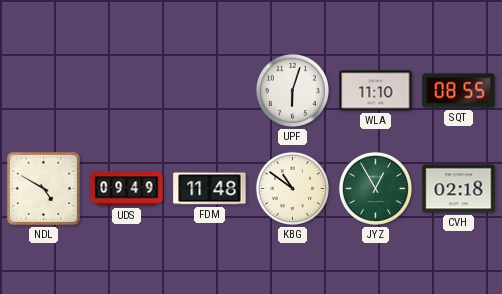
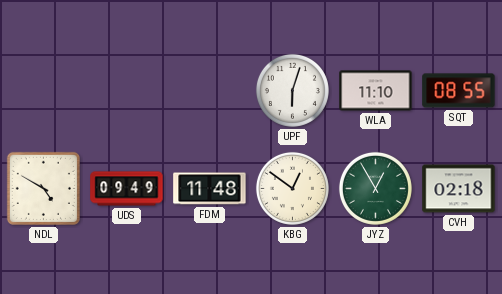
KBG: 10:51 -> 12:51
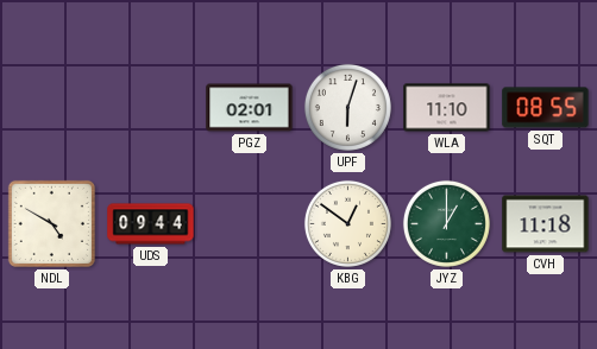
PGZ: none -> 02:01
UDS: 09:49 -> 09:44
FDM: 11:48 -> none
JYZ: 12:55 -> 1:00
CVH: 02:18 -> 11:18
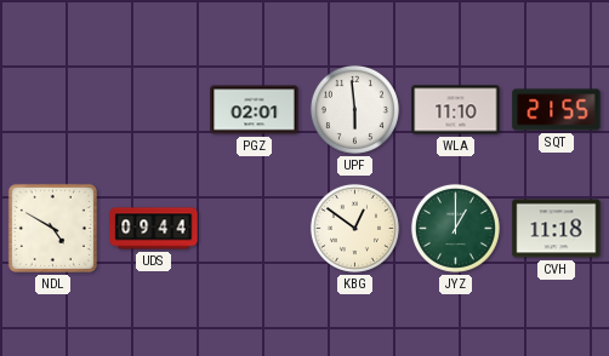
UPF: 6:03 -> 5:59
SQT: 08:55 -> 21:55
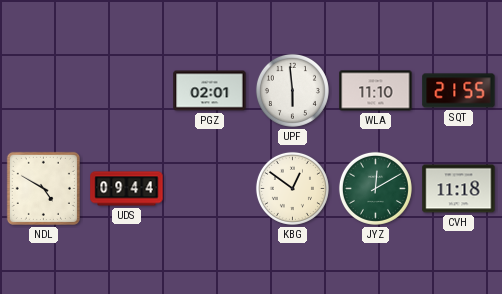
JYZ: 1:00 -> 12:10
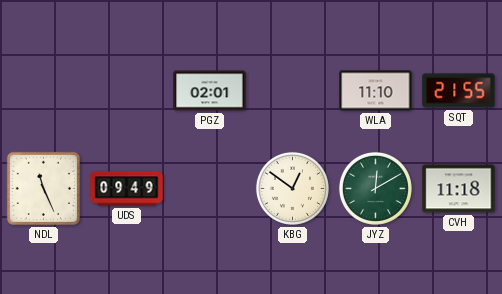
UPF: 5:59 -> none
NDL: 4:50 -> 11:26
UDS: 09:44 -> 09:49
